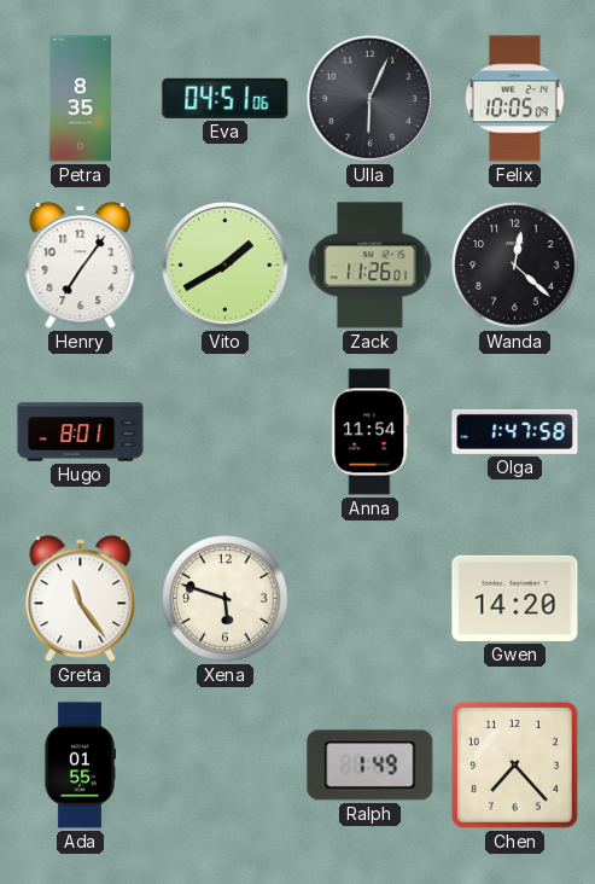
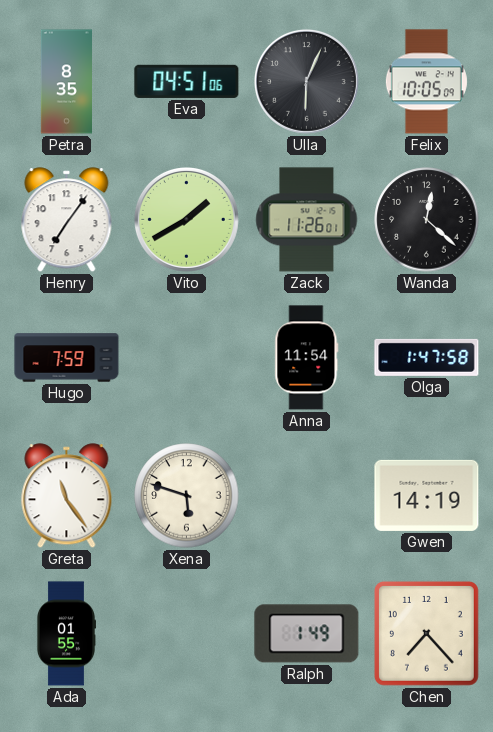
Hugo: 8:01 -> 7:59
Gwen: 14:20 -> 14:19
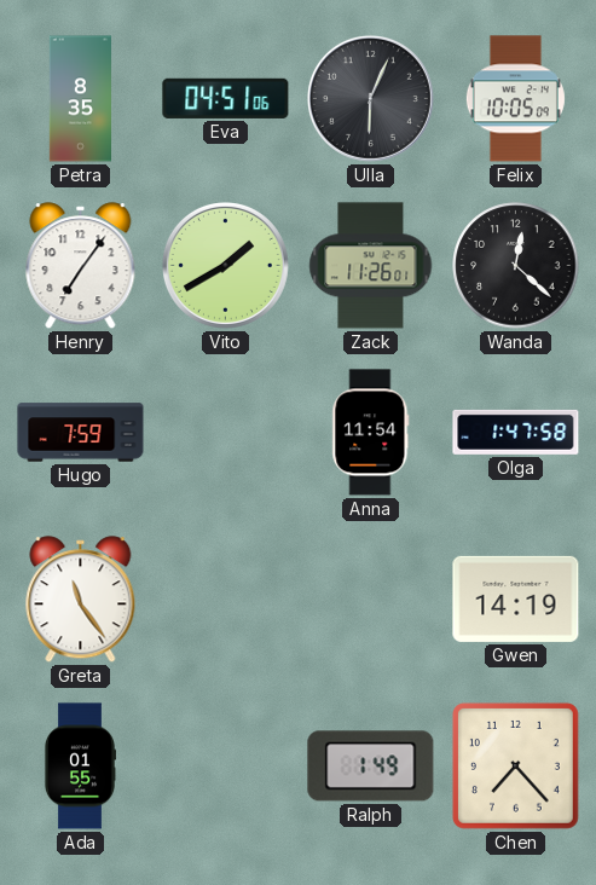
Xena: 5:48 -> none
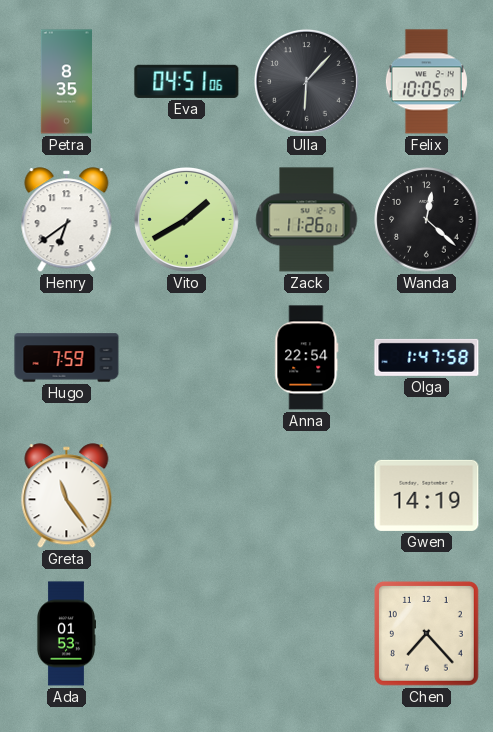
Ulla: 6:04 -> 6:07
Henry: 7:06 -> 6:39
Anna: 11:54 -> 22:54
Ada: 01:55 -> 01:53
Ralph: 1:49 -> none
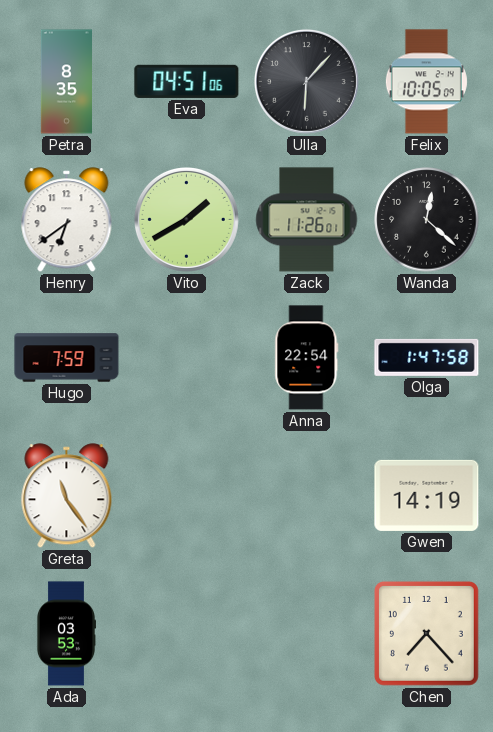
Ada: 01:53 -> 03:53
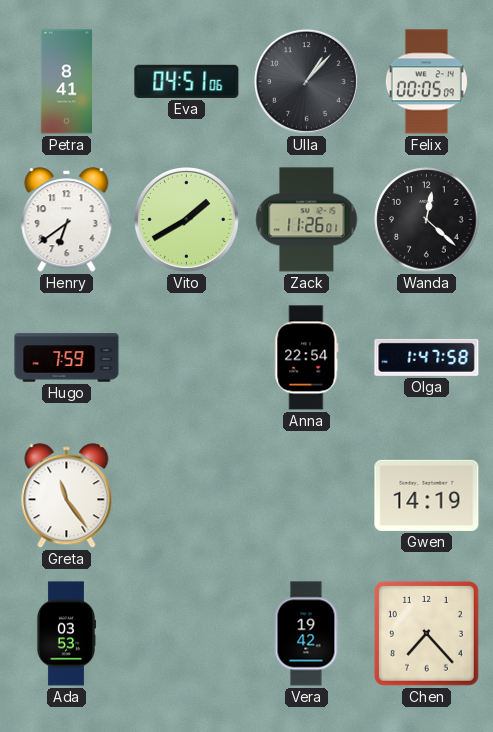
Petra: 8:35 -> 8:41
Ulla: 6:07 -> 1:07
Felix: 10:05 -> 00:05
Vera: none -> 19:42
